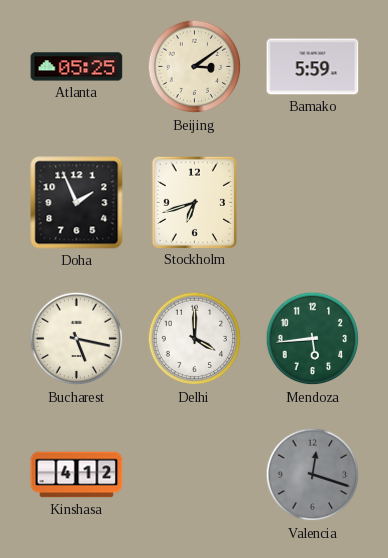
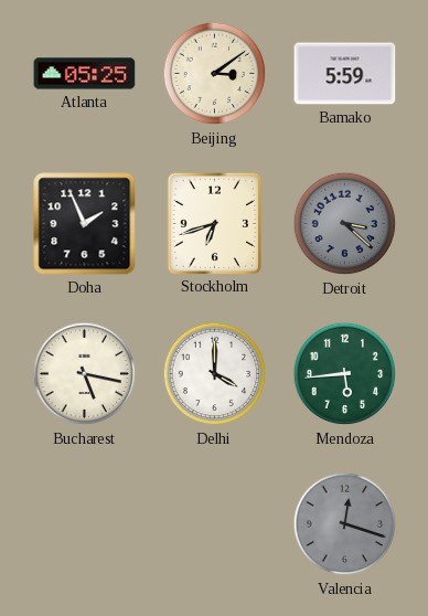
Detroit: none -> 3:22
Kinshasa: 4:12 -> none
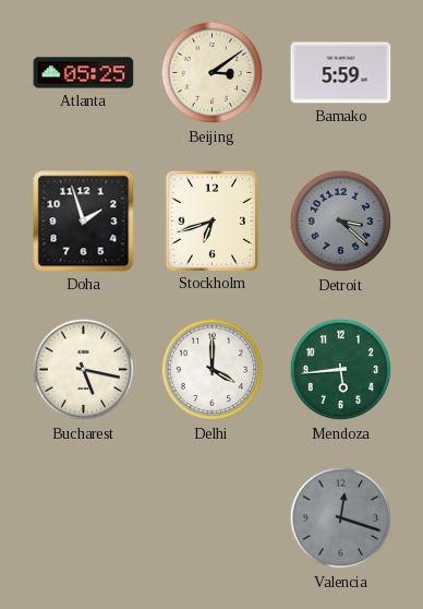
Doha: 1:56 -> 1:57
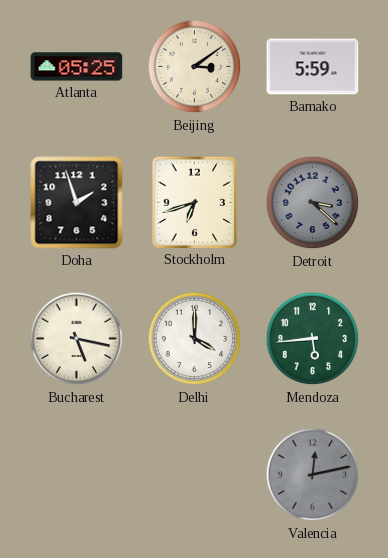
Valencia: 12:18 -> 12:13
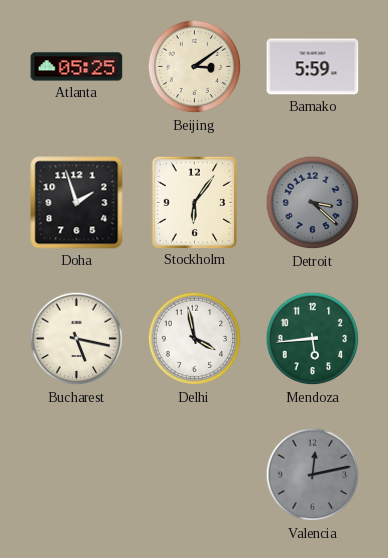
Stockholm: 6:42 -> 6:06
Delhi: 4:00 -> 3:58
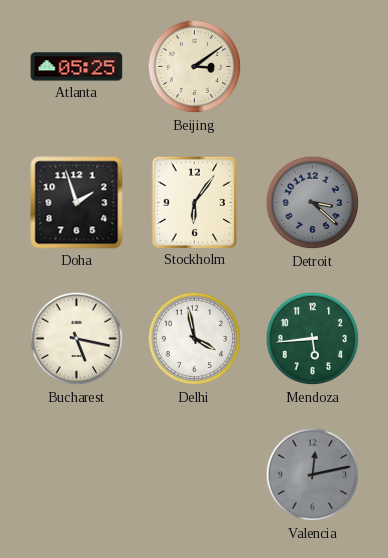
Bamako: 5:59 -> none
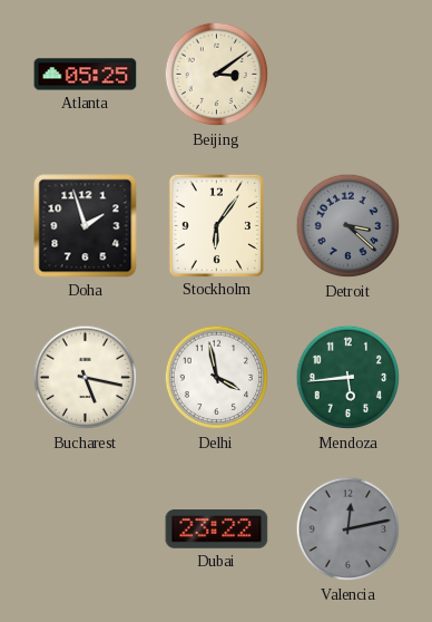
Dubai: none -> 23:22
